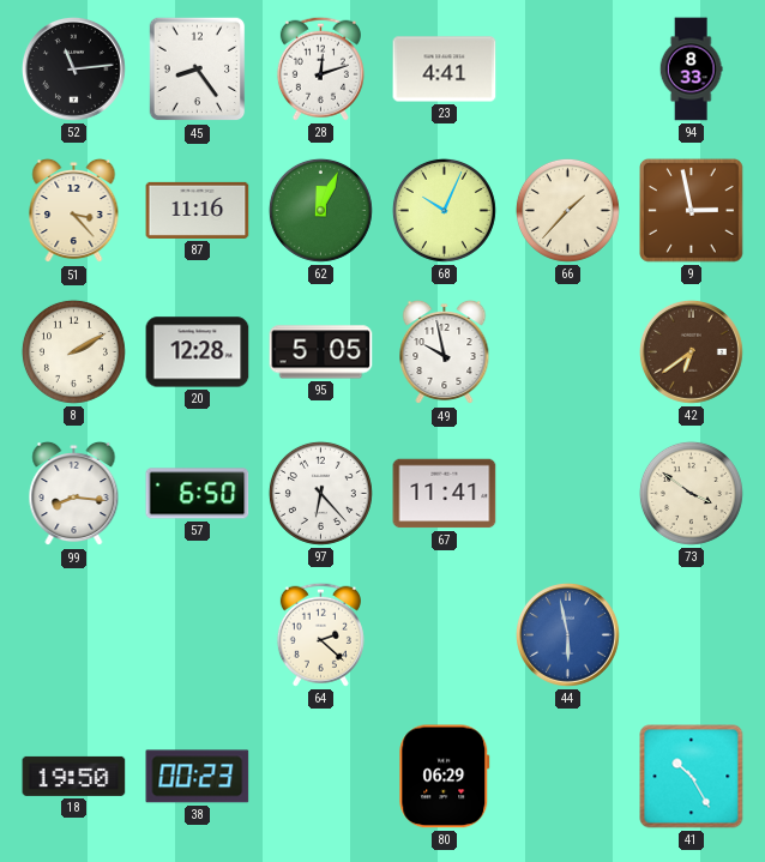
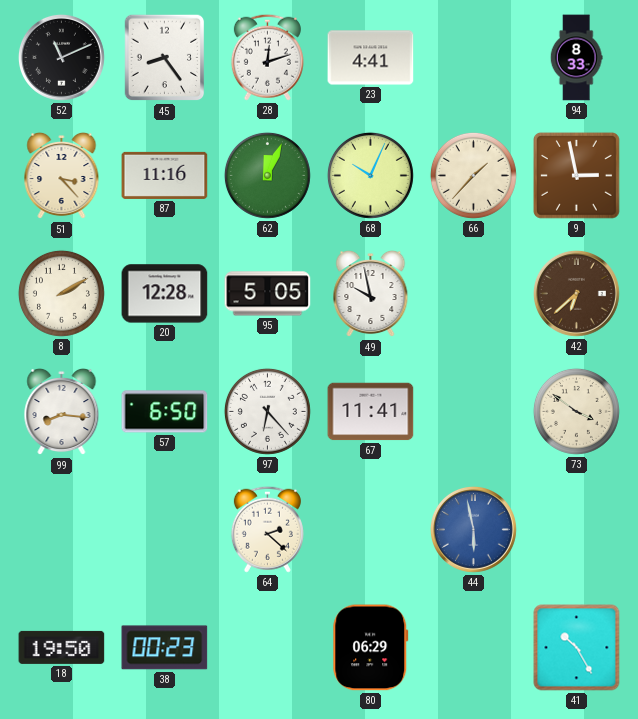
52: 11:14 -> 11:11
42: 6:39 -> 6:38
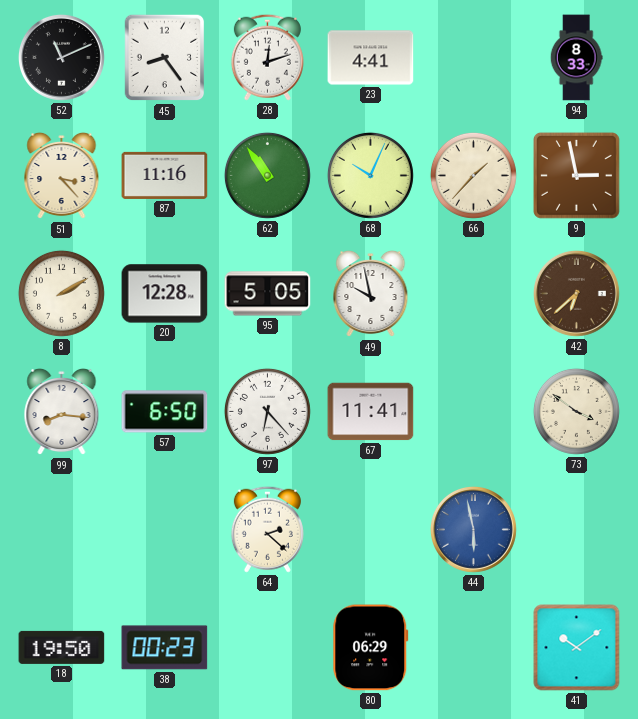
62: 12:04 -> 10:54
41: 10:25 -> 10:09
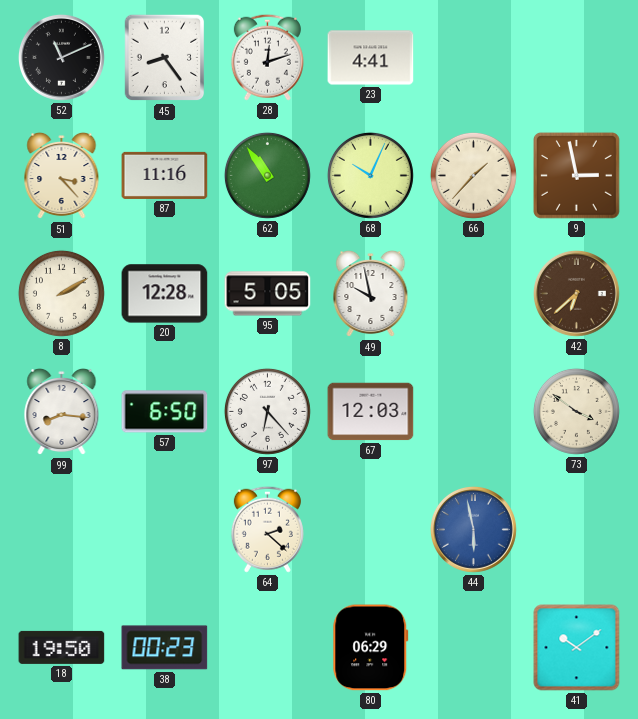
94: 8:33 -> none
67: 11:41 -> 12:03
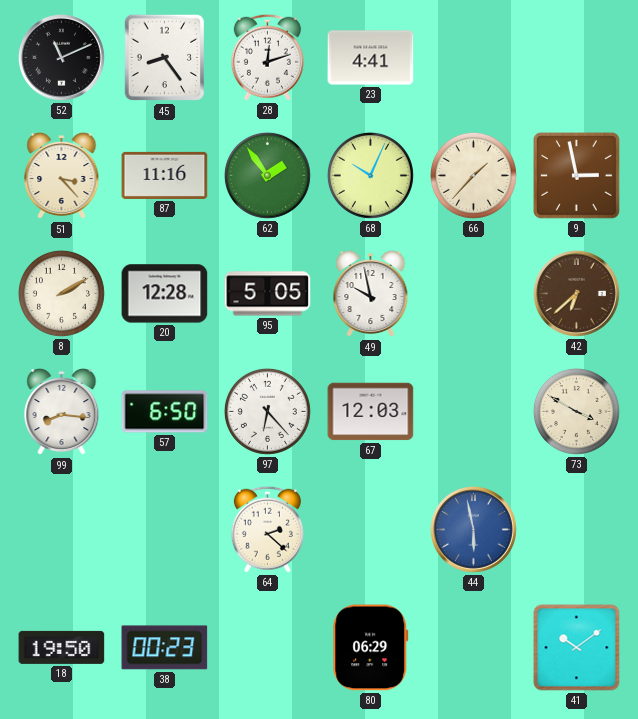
62: 10:54 -> 1:54
73: 3:51 -> 3:50
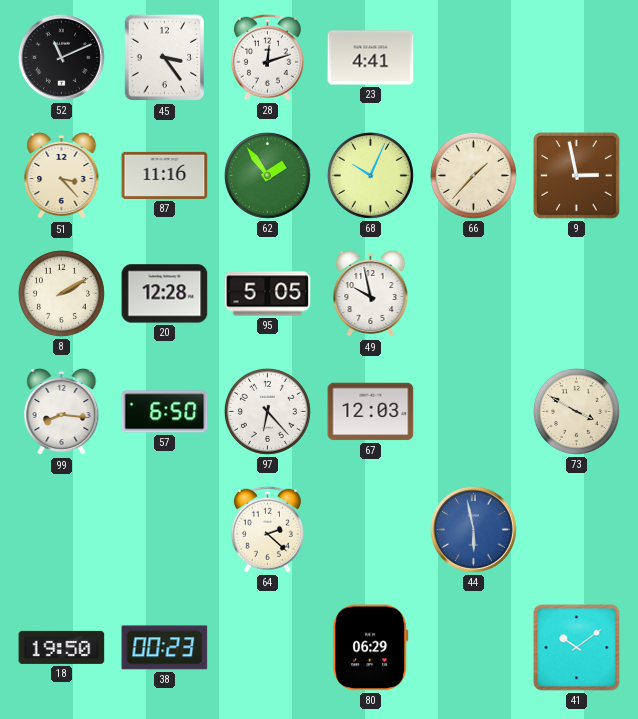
45: 8:24 -> 3:24
42: 6:38 -> none
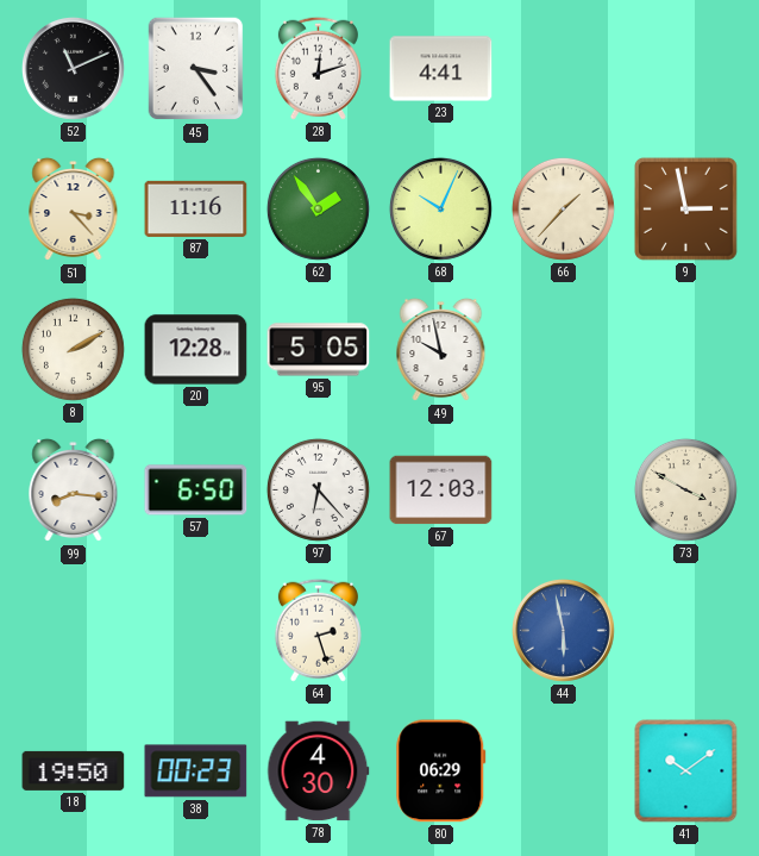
64: 2:22 -> 2:27
78: none -> 4:30
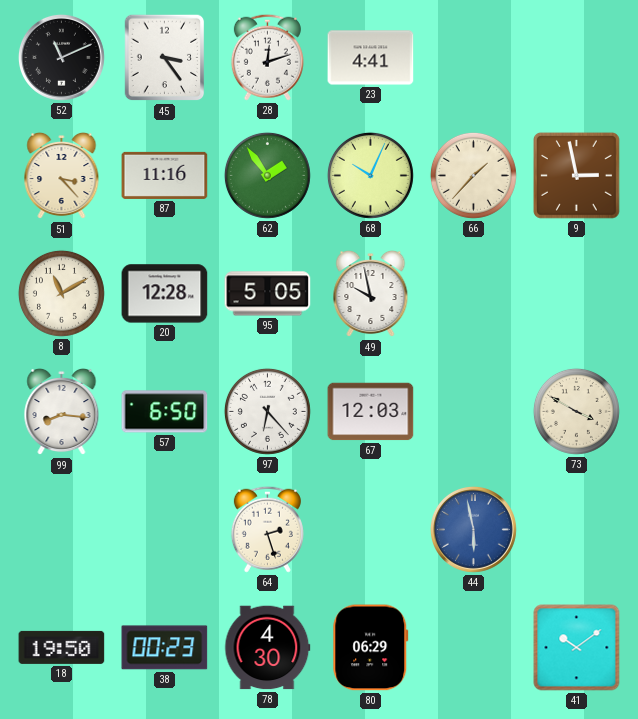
8: 2:10 -> 11:10
